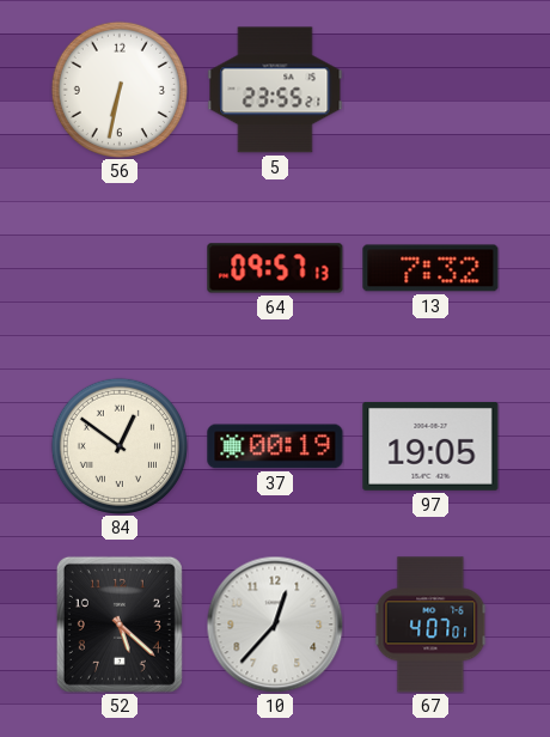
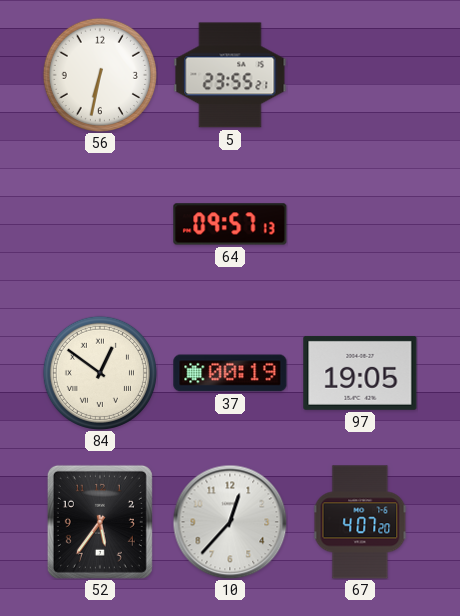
13: 7:32 -> none
52: 5:22 -> 5:36
67: 4:07:01 -> 4:07:20
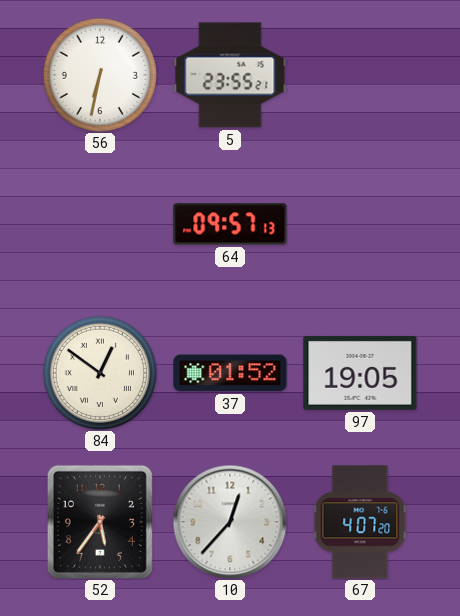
37: 00:19 -> 01:52
